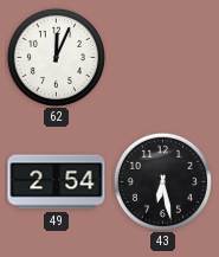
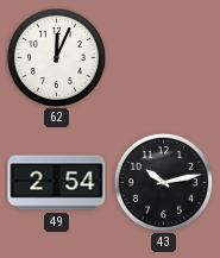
43: 6:28 -> 10:13
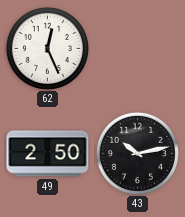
62: 12:04 -> 12:26
49: 2:54 -> 2:50
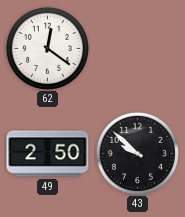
62: 12:26 -> 12:21
43: 10:13 -> 9:52
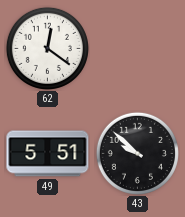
49: 2:50 -> 5:51
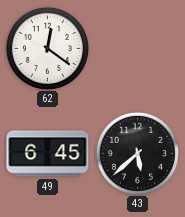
49: 5:51 -> 6:45
43: 9:52 -> 5:38
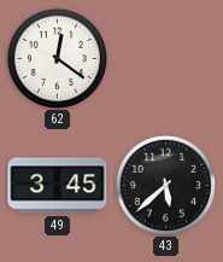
49: 6:45 -> 3:45
